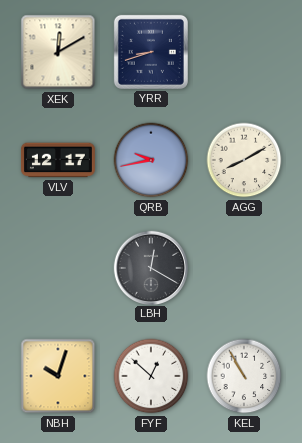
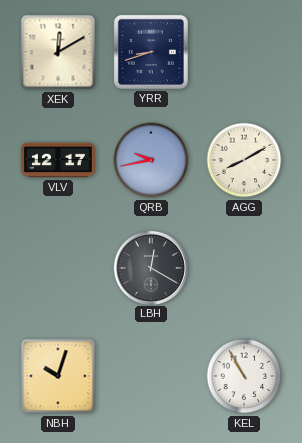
FYF: 12:52 -> none
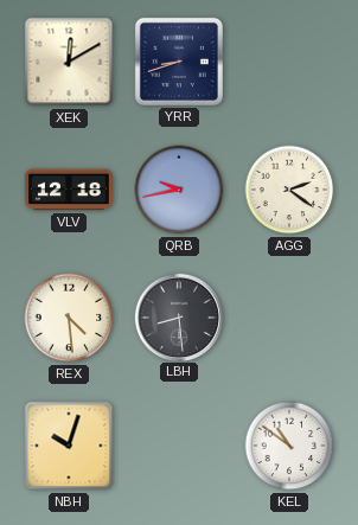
VLV: 12:17 -> 12:18
AGG: 8:10 -> 2:21
REX: none -> 4:29
LBH: 12:20 -> 8:29
KEL: 10:55 -> 10:51
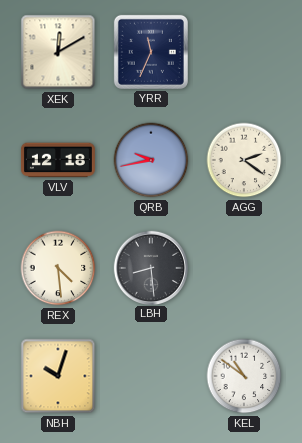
YRR: 8:42 -> 11:34
